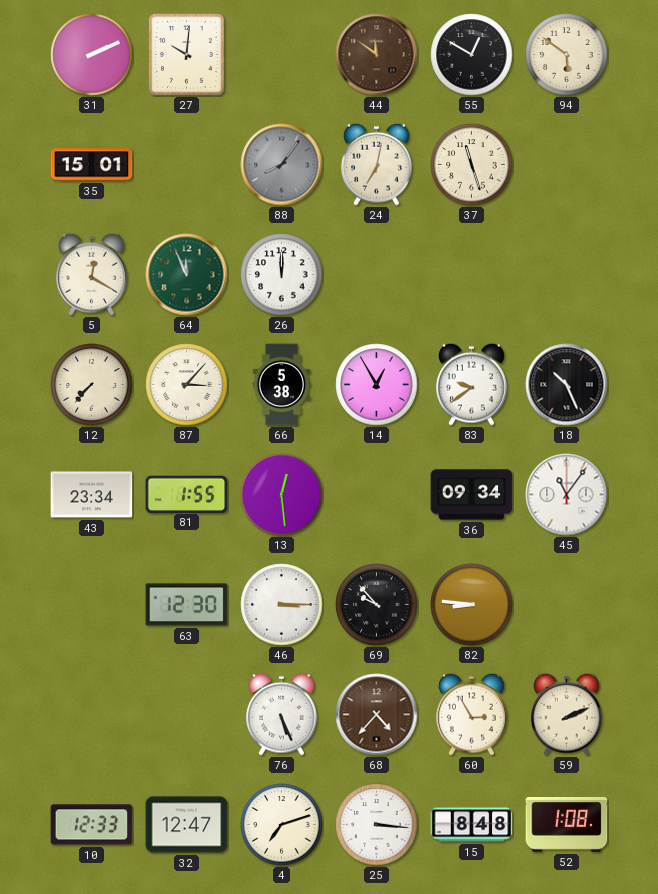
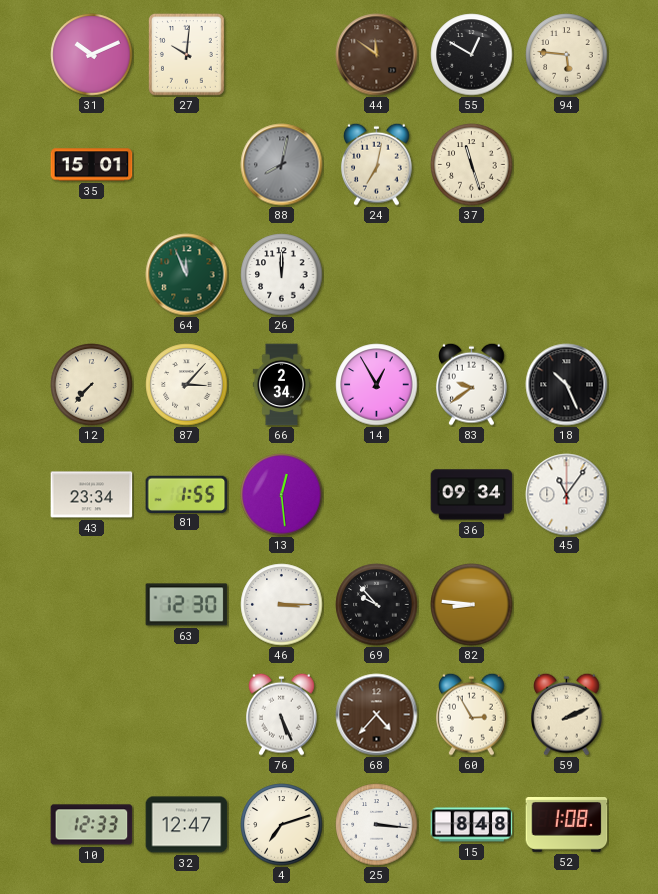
31: 2:11 -> 10:11
94: 5:51 -> 5:46
88: 8:06 -> 8:02
5: 12:20 -> none
66: 5:38 -> 2:34
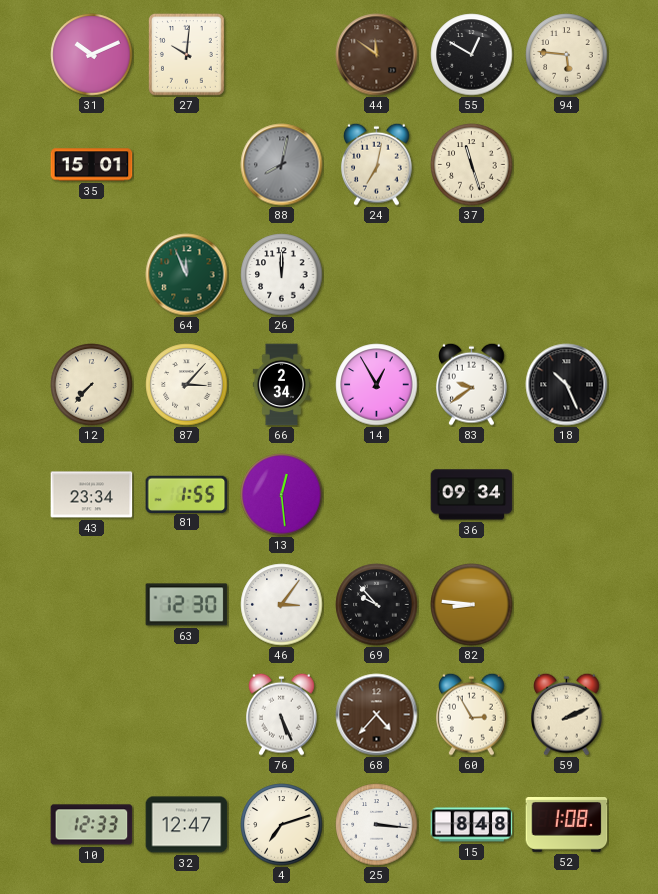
45: 11:06 -> none
46: 3:15 -> 3:06
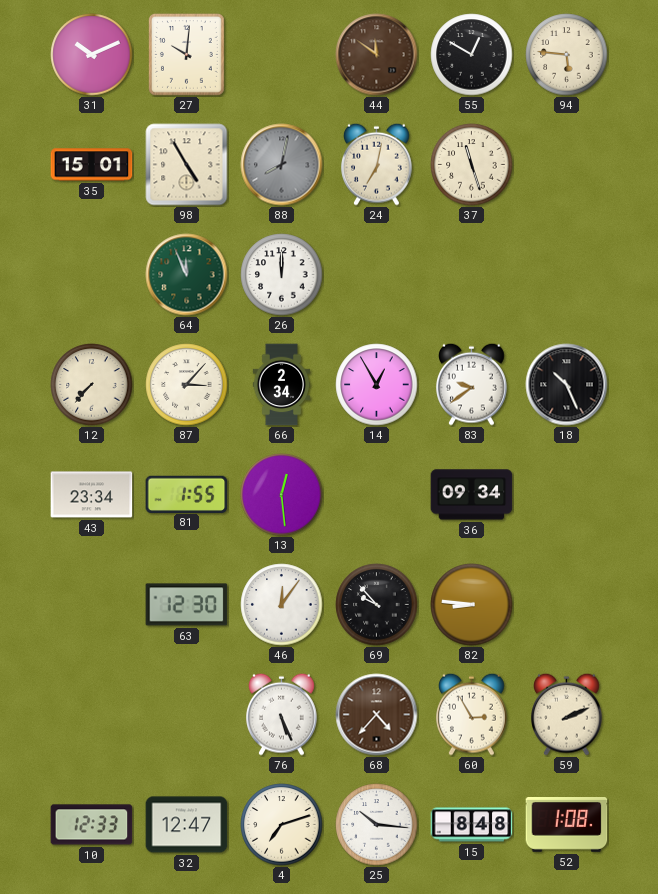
98: none -> 4:55
46: 3:06 -> 12:06
25: 3:16 -> 10:16
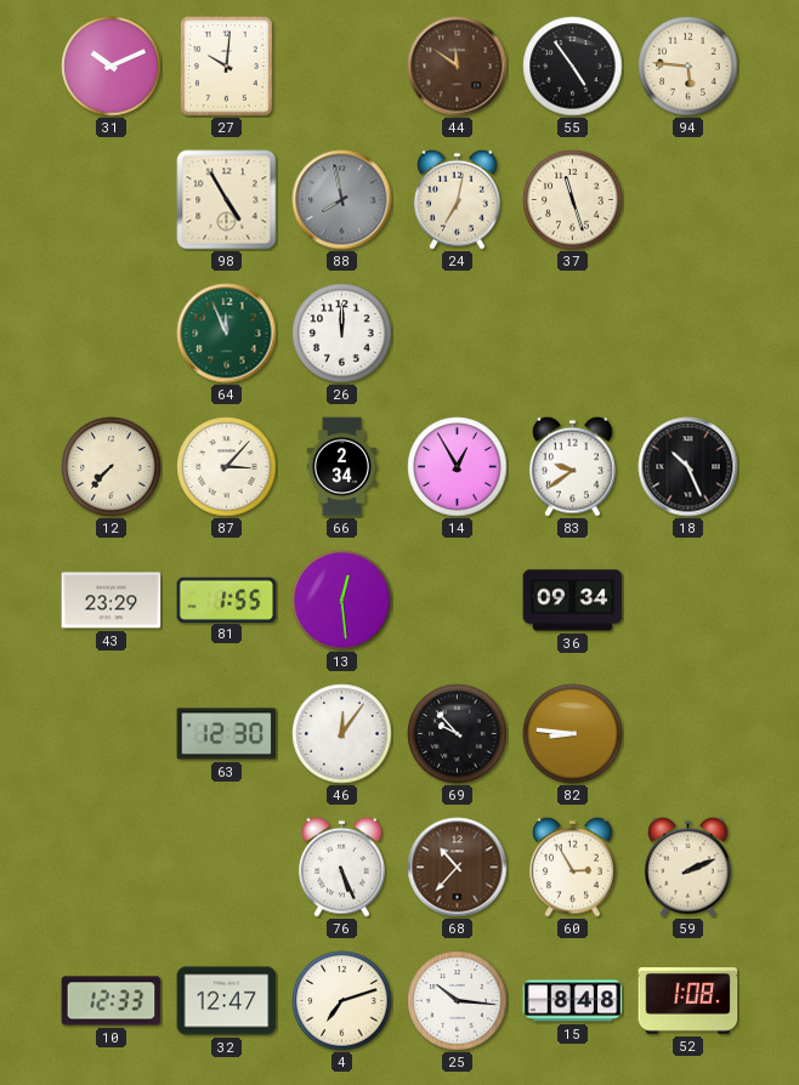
55: 12:50 -> 4:54
35: 15:01 -> none
88: 8:02 -> 7:58
43: 23:34 -> 23:29
68: 4:37 -> 10:37
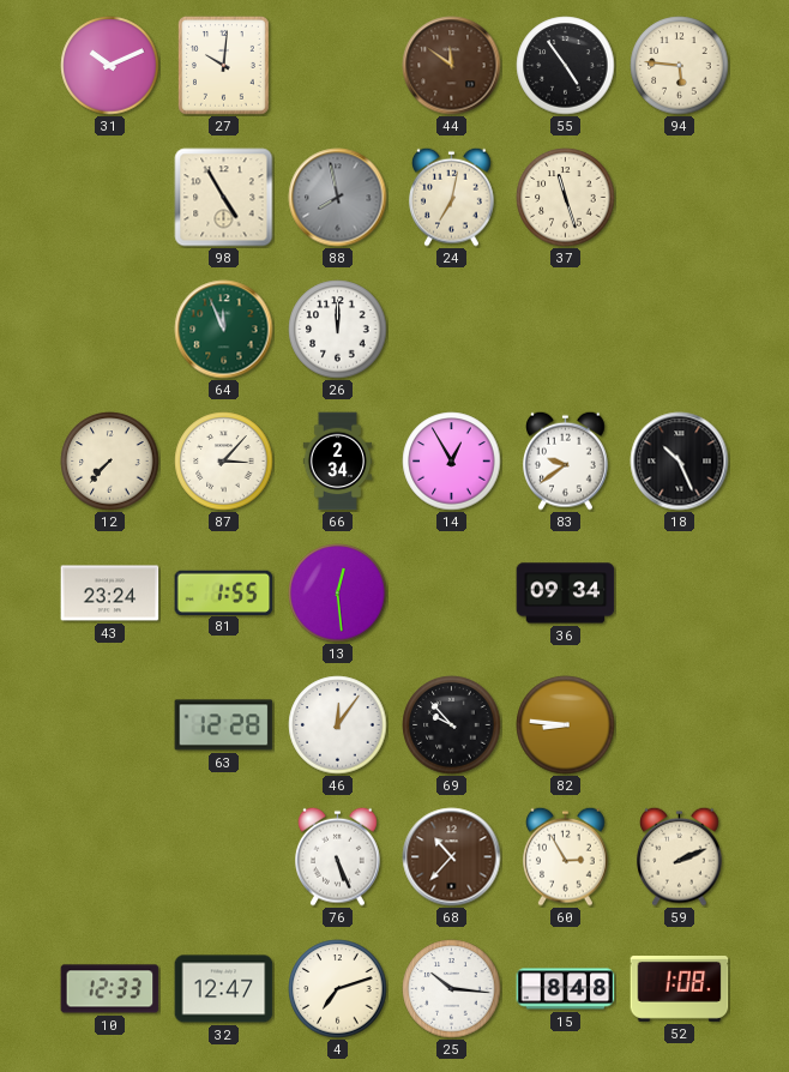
43: 23:29 -> 23:24
63: 12:30 -> 12:28
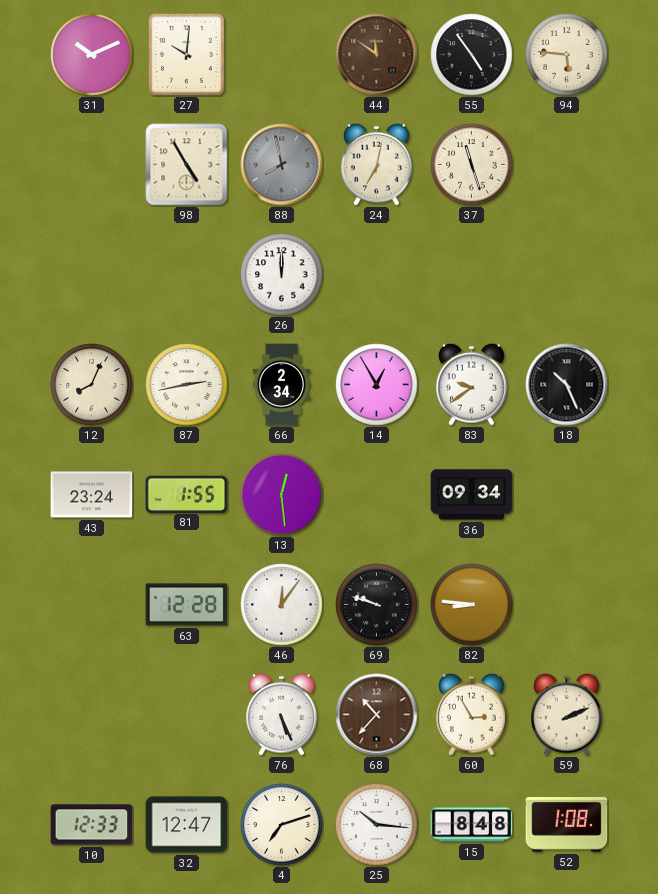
64: 11:56 -> none
12: 7:37 -> 8:04
87: 3:07 -> 2:43
69: 9:53 -> 9:48
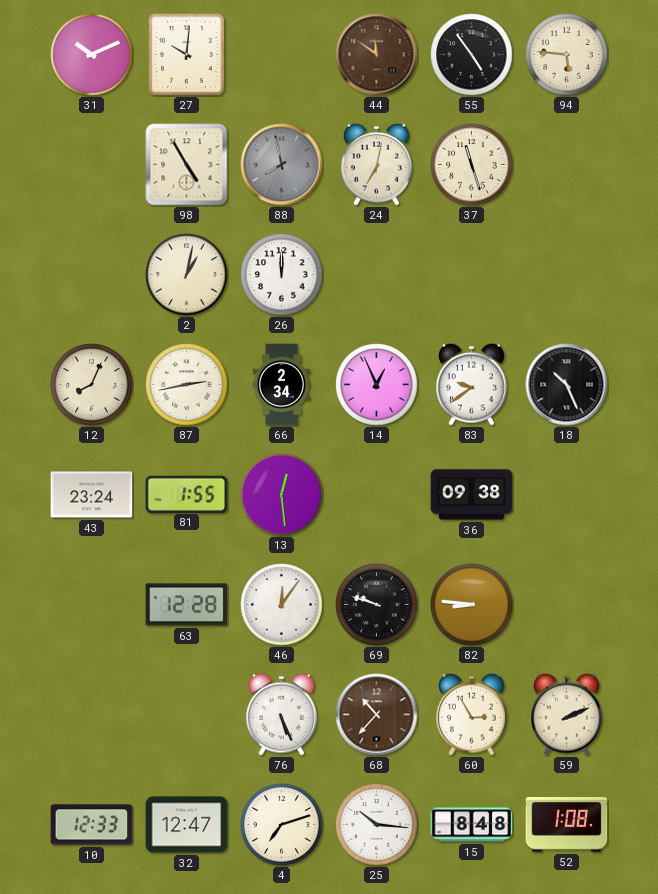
2: none -> 1:02
14: 12:55 -> 12:56
36: 09:34 -> 09:38
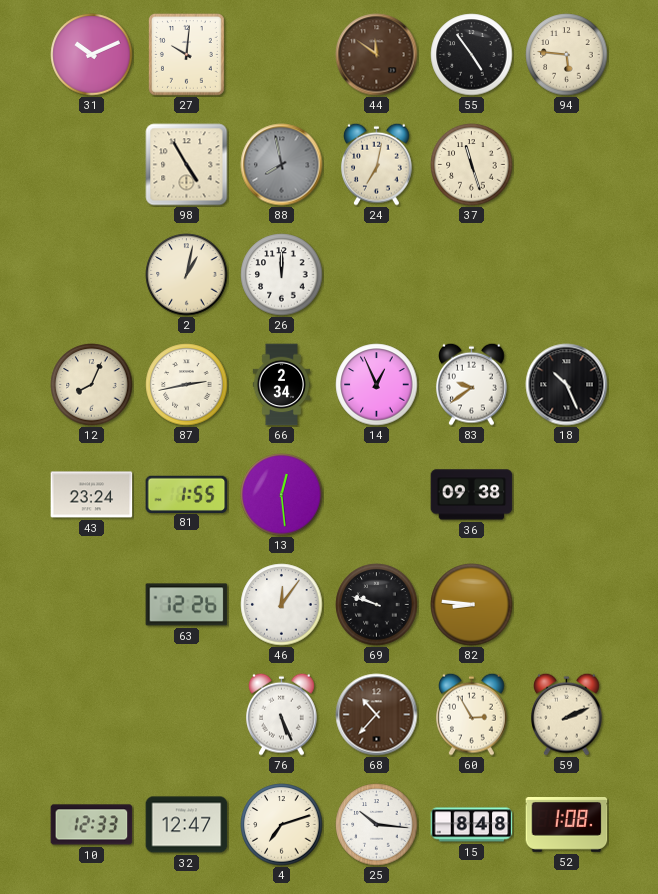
63: 12:28 -> 12:26
